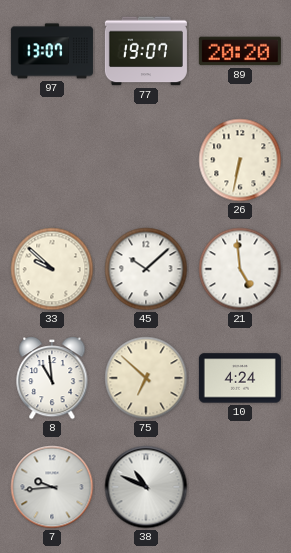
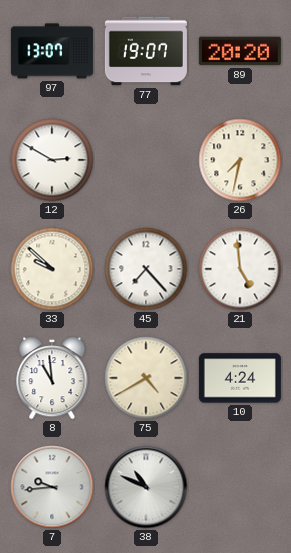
12: none -> 2:50
26: 6:32 -> 7:32
45: 10:08 -> 7:23
75: 6:52 -> 4:40
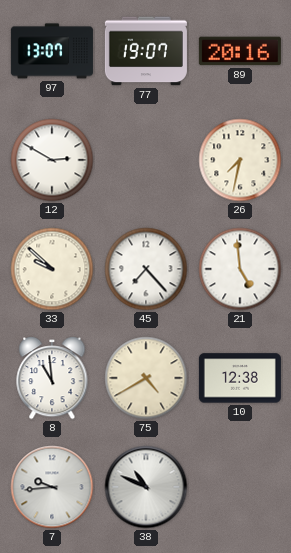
89: 20:20 -> 20:16
10: 4:24 -> 12:38
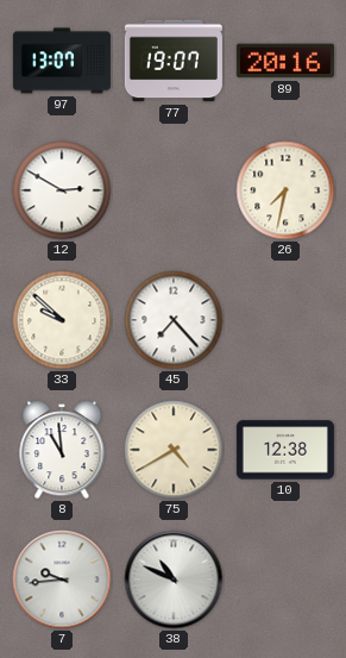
21: 4:59 -> none
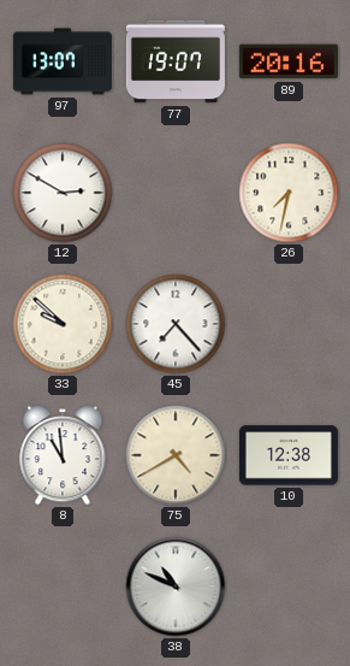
7: 9:44 -> none
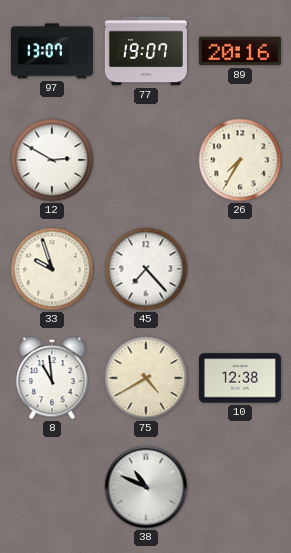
26: 7:32 -> 7:35
33: 9:52 -> 9:57
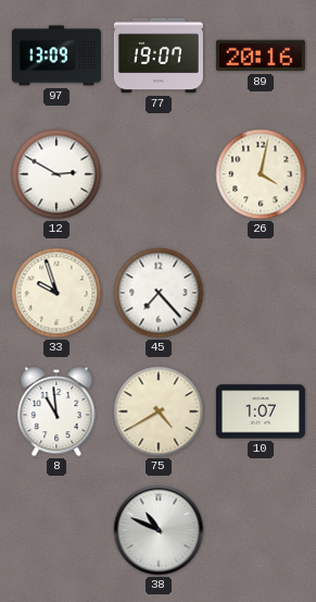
97: 13:07 -> 13:09
26: 7:35 -> 4:02
10: 12:38 -> 1:07
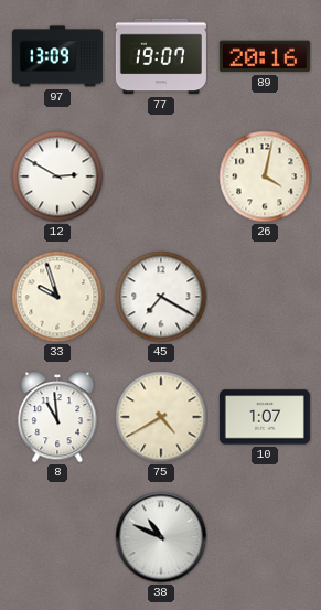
45: 7:23 -> 7:20
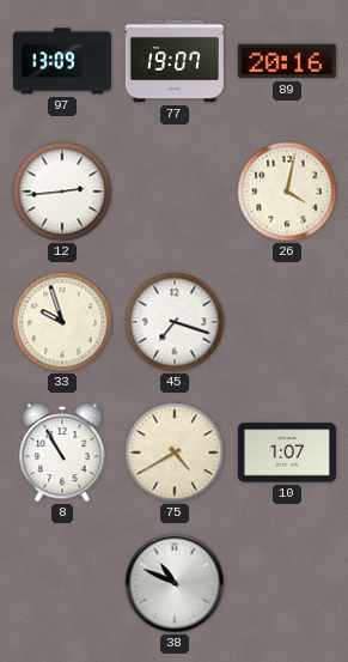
12: 2:50 -> 2:44
45: 7:20 -> 7:18
8: 10:59 -> 10:55
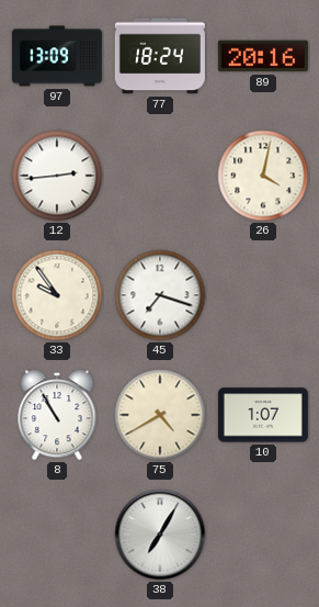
77: 19:07 -> 18:24
33: 9:57 -> 9:54
38: 10:49 -> 7:05
